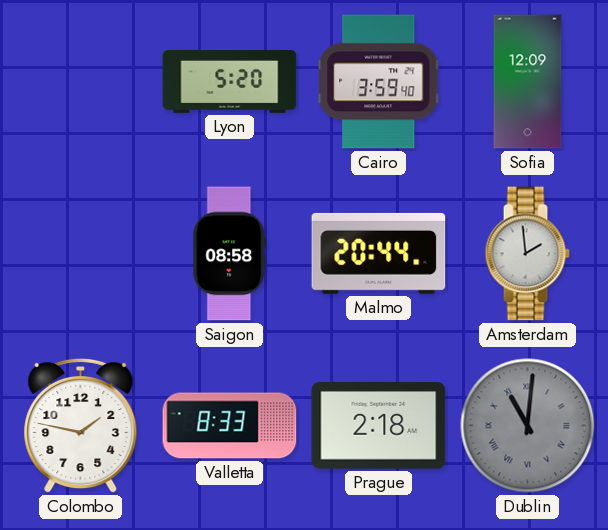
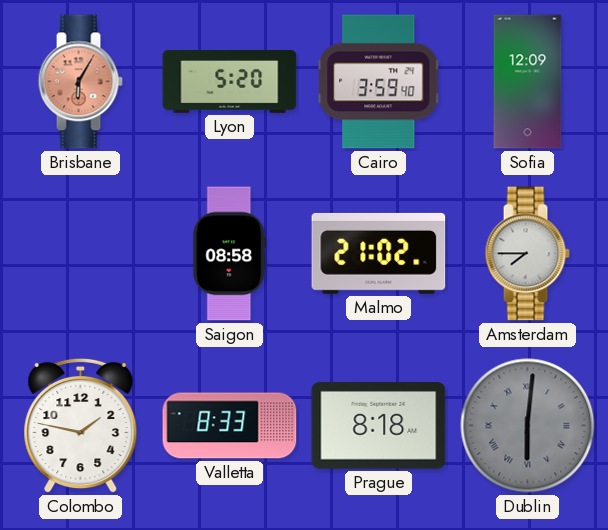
Brisbane: none -> 6:05
Malmo: 20:44 -> 21:02
Amsterdam: 1:59 -> 7:45
Prague: 2:18 -> 8:18
Dublin: 11:01 -> 6:01
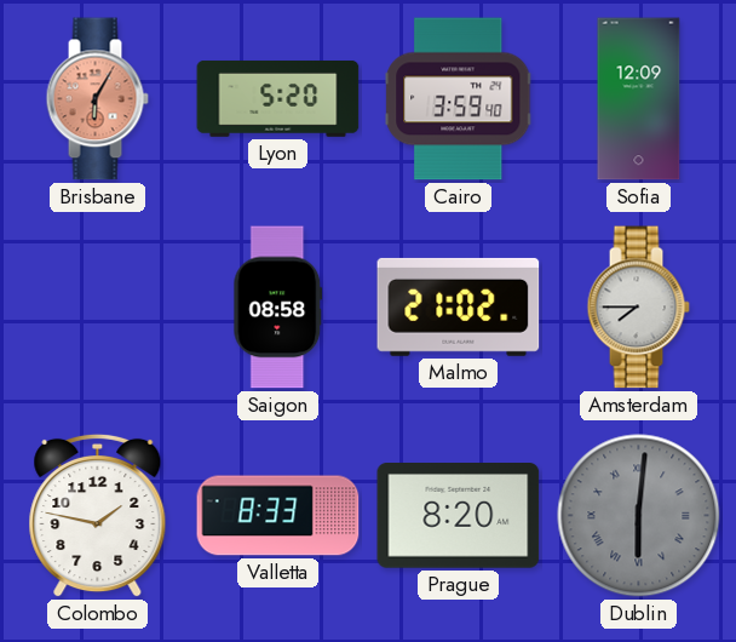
Prague: 8:18 -> 8:20
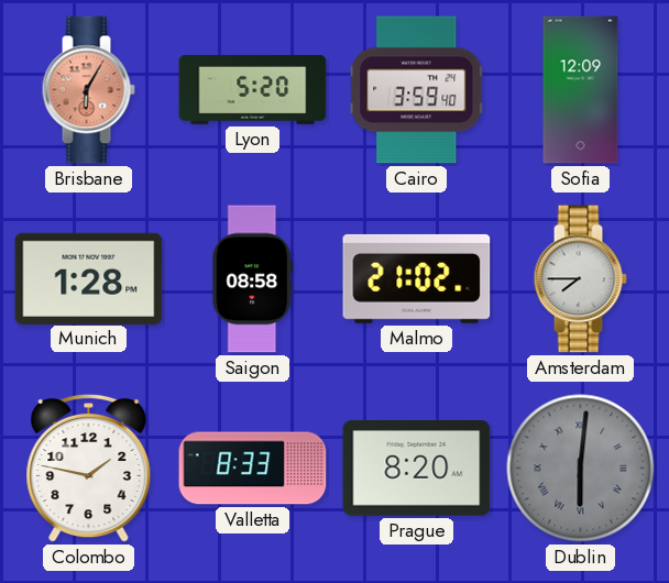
Munich: none -> 1:28
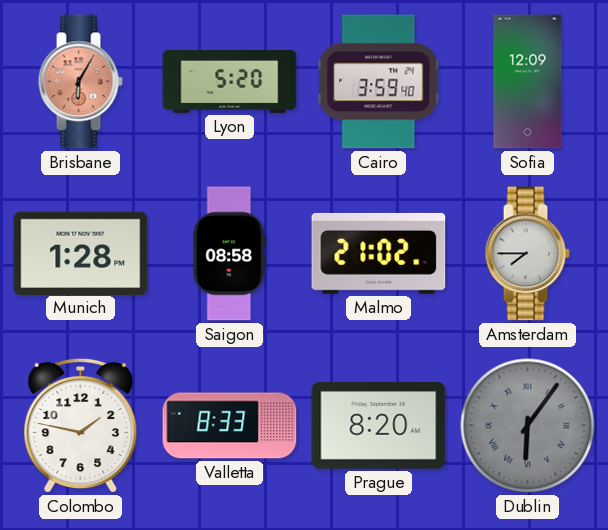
Dublin: 6:01 -> 6:06
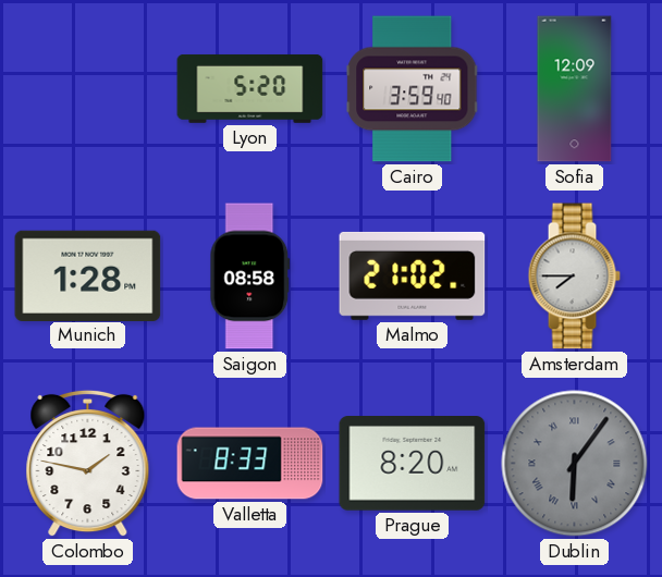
Brisbane: 6:05 -> none
